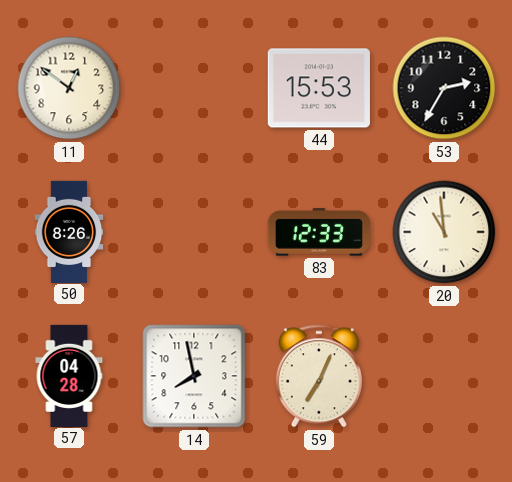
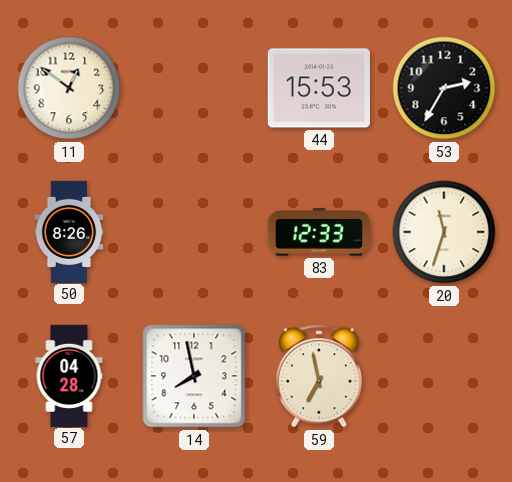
20: 10:59 -> 11:33
59: 7:04 -> 6:58
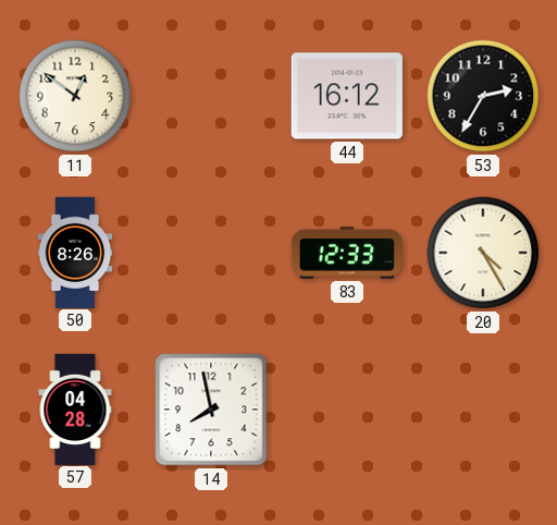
44: 15:53 -> 16:12
20: 11:33 -> 4:25
59: 6:58 -> none
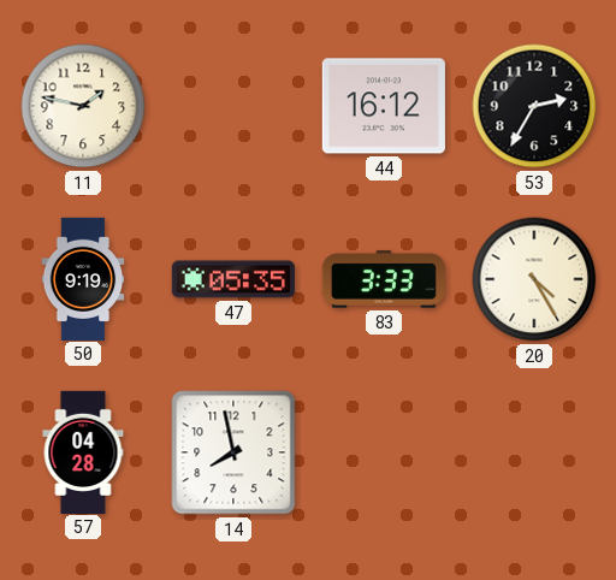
11: 12:51 -> 1:47
50: 8:26 -> 9:19
47: none -> 05:35
83: 12:33 -> 3:33
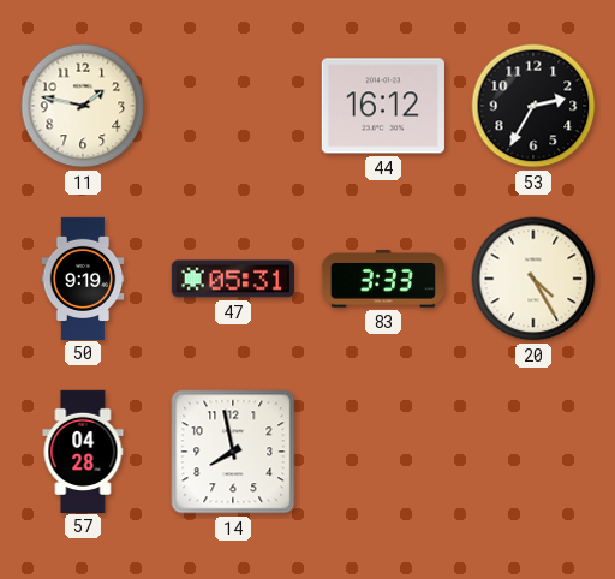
47: 05:35 -> 05:31
